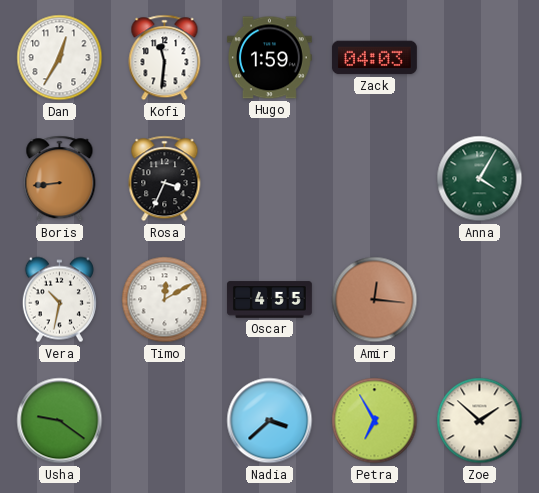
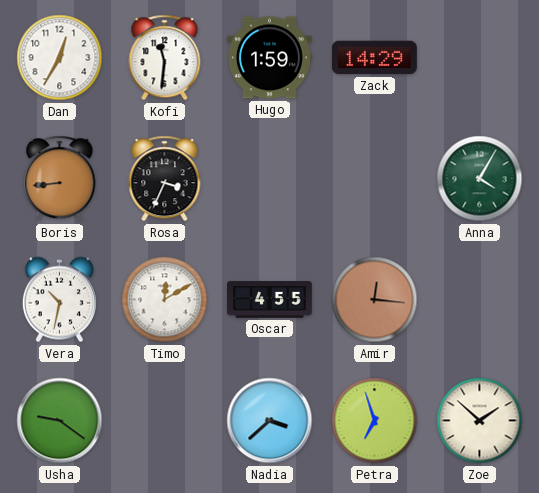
Zack: 04:03 -> 14:29
Petra: 6:55 -> 6:57
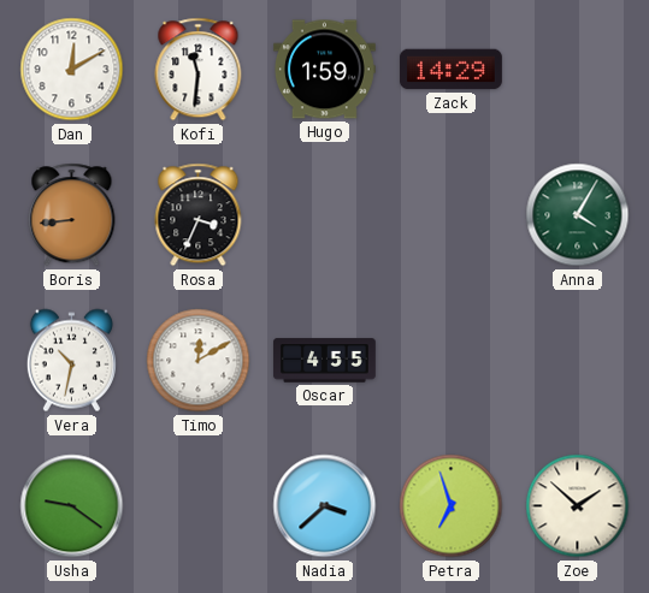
Dan: 12:35 -> 12:10
Amir: 12:16 -> none
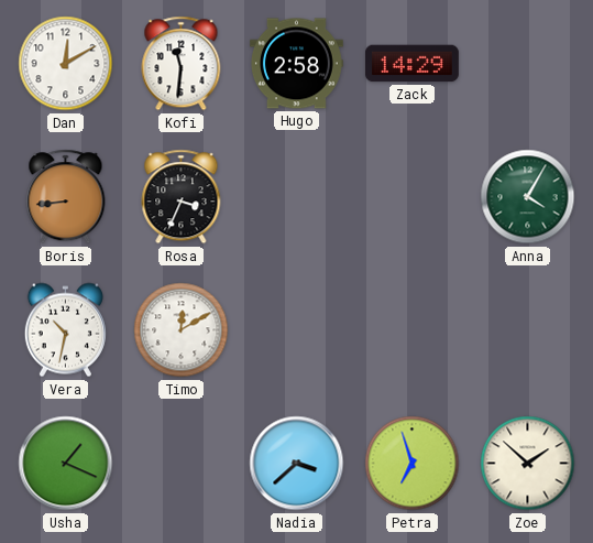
Hugo: 1:59 -> 2:58
Oscar: 4:55 -> none
Usha: 9:21 -> 1:19
